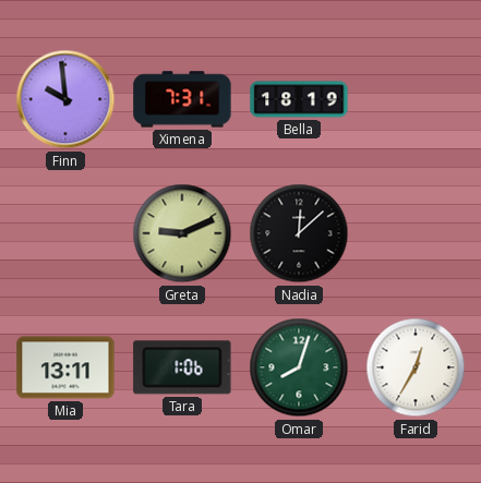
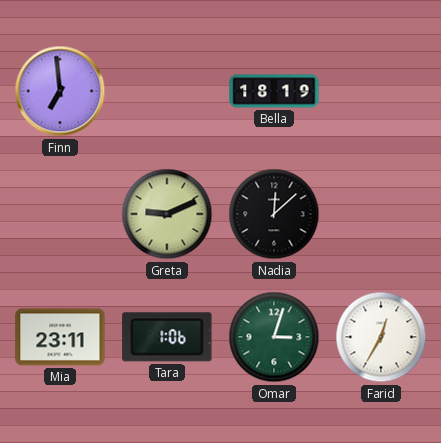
Finn: 9:59 -> 6:59
Ximena: 7:31 -> none
Mia: 13:11 -> 23:11
Omar: 8:03 -> 3:03
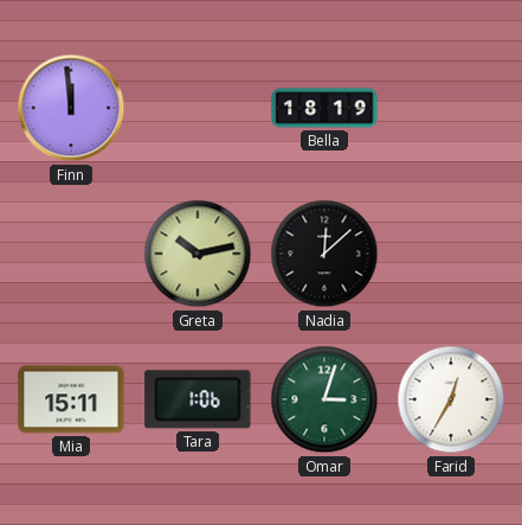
Finn: 6:59 -> 11:59
Greta: 9:11 -> 10:13
Mia: 23:11 -> 15:11
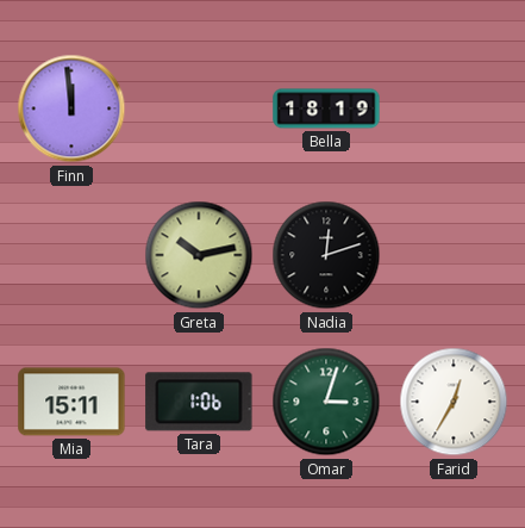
Nadia: 12:08 -> 12:12
